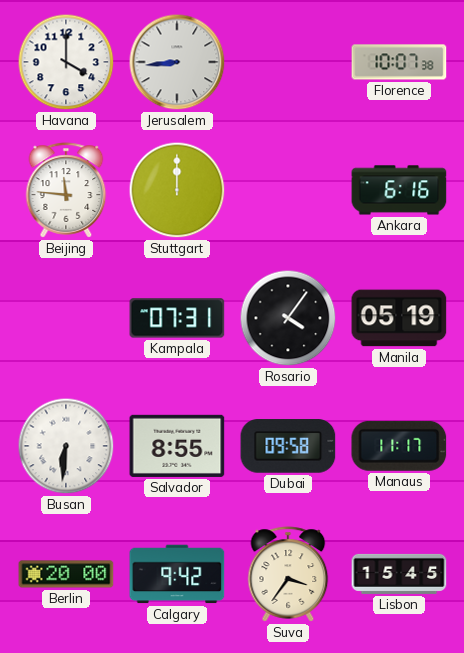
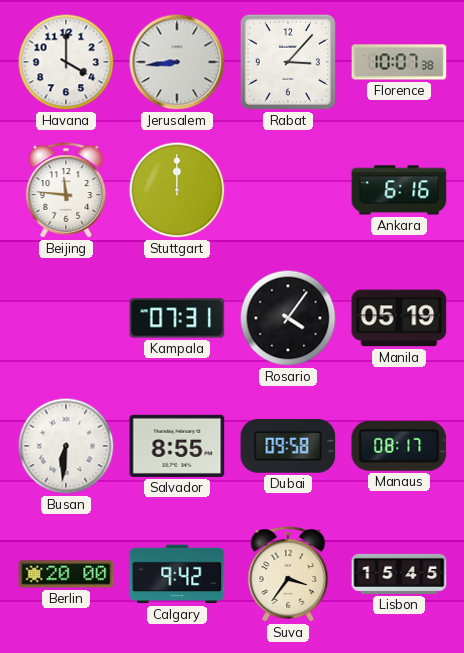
Rabat: none -> 3:07
Manaus: 11:17 -> 08:17
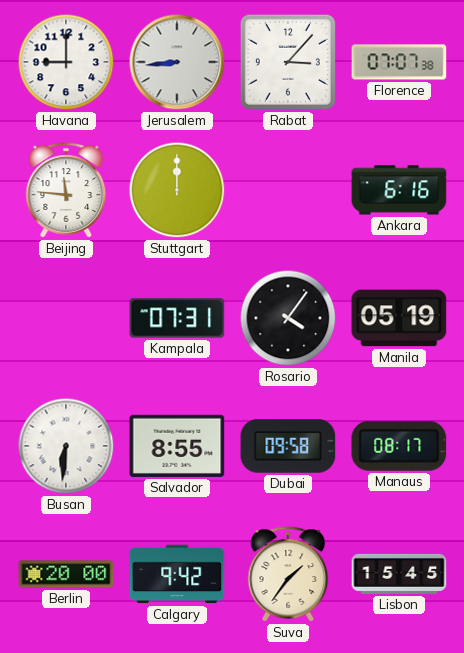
Havana: 4:00 -> 9:00
Florence: 10:07 -> 07:07
Suva: 3:36 -> 1:36
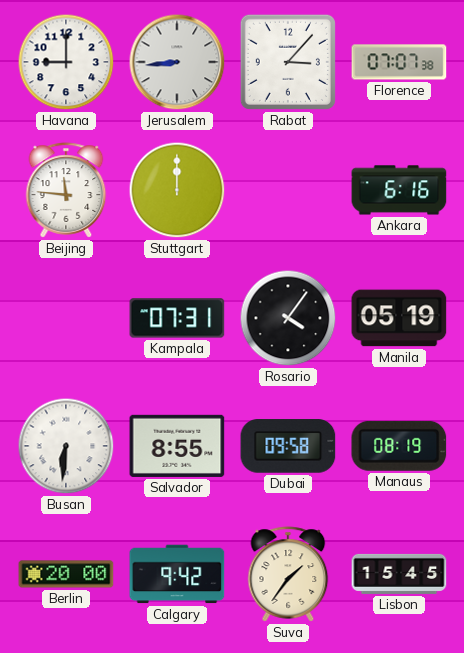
Manaus: 08:17 -> 08:19
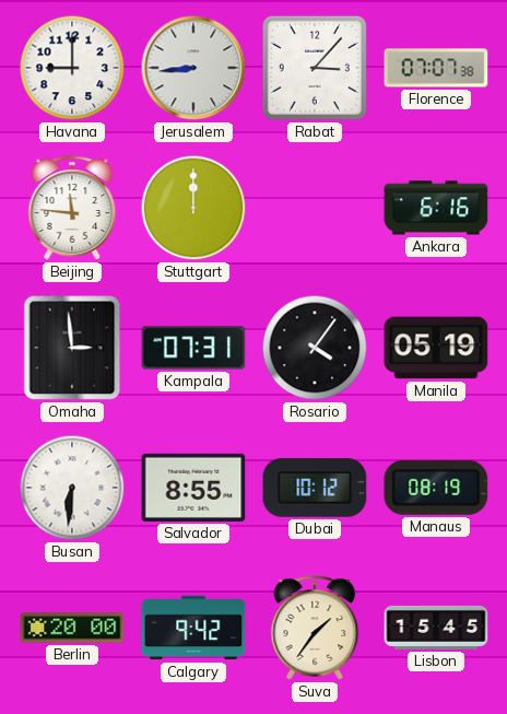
Omaha: none -> 2:59
Dubai: 09:58 -> 10:12
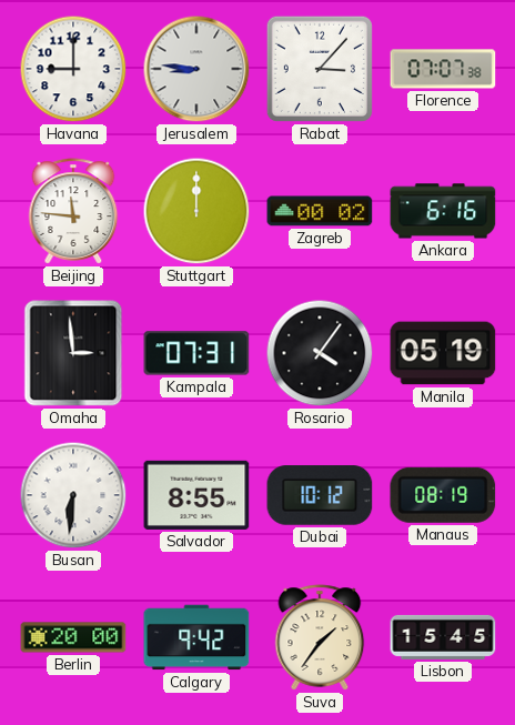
Jerusalem: 8:44 -> 8:46
Zagreb: none -> 00:02
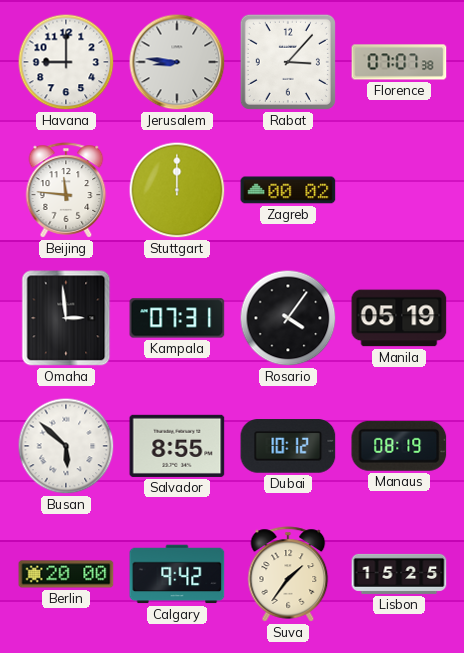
Ankara: 6:16 -> none
Busan: 6:31 -> 5:52
Lisbon: 15:45 -> 15:25
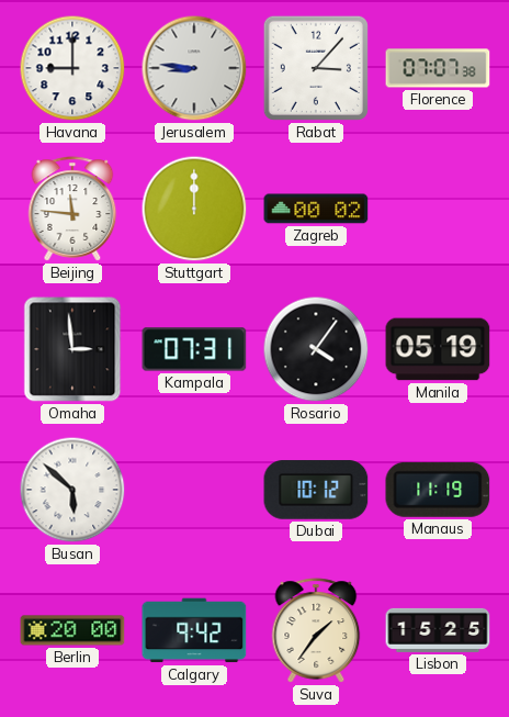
Salvador: 8:55 -> none
Manaus: 08:19 -> 11:19
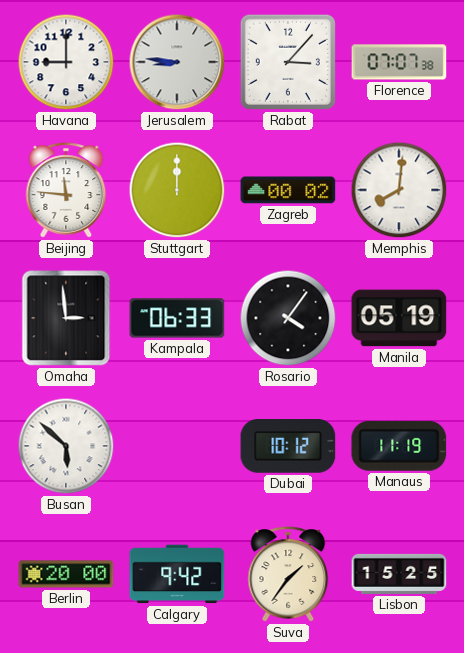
Memphis: none -> 8:01
Kampala: 07:31 -> 06:33
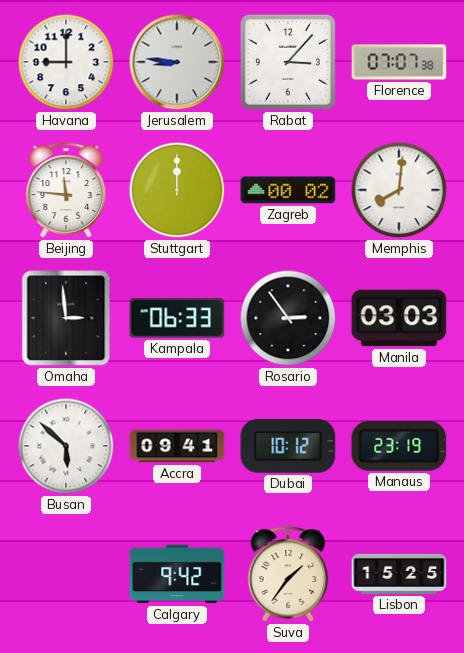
Rosario: 4:06 -> 2:54
Manila: 05:19 -> 03:03
Accra: none -> 09:41
Manaus: 11:19 -> 23:19
Berlin: 20:00 -> none
